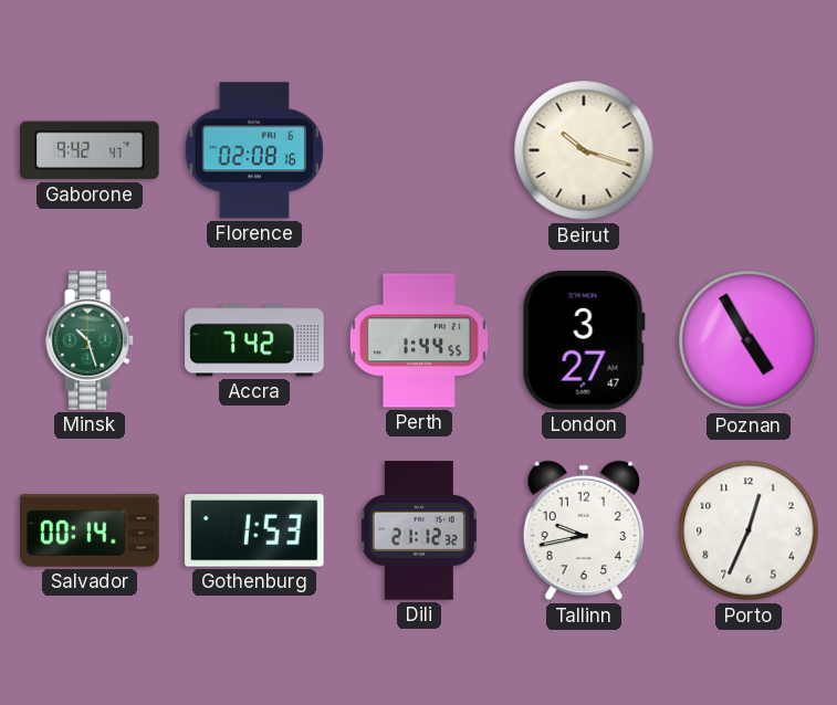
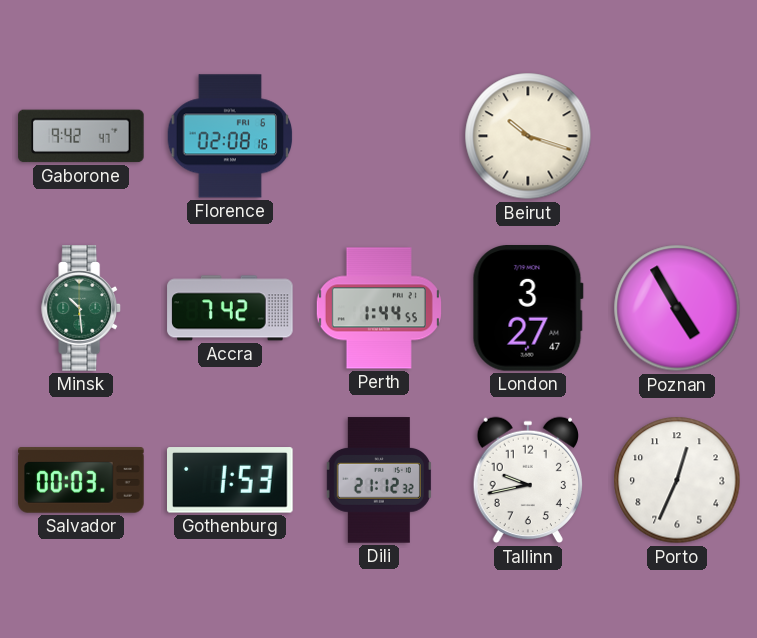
Minsk: 10:27 -> 10:29
Salvador: 00:14 -> 00:03
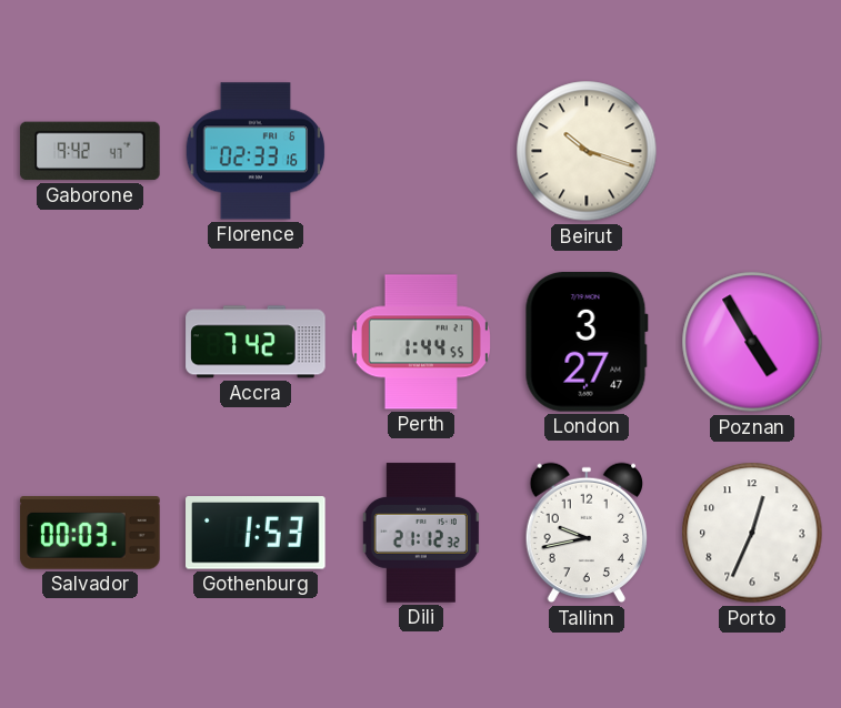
Florence: 02:08 -> 02:33
Minsk: 10:29 -> none
